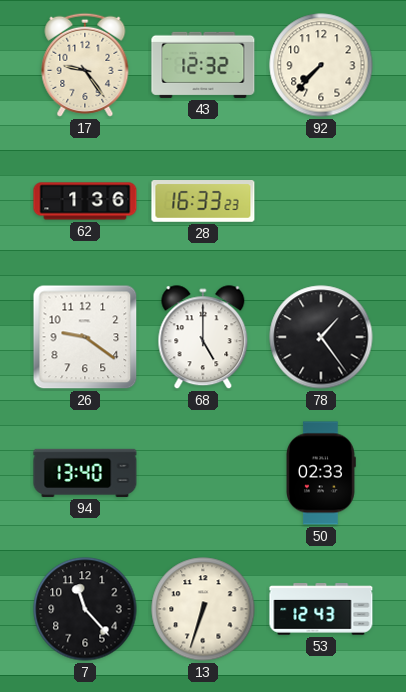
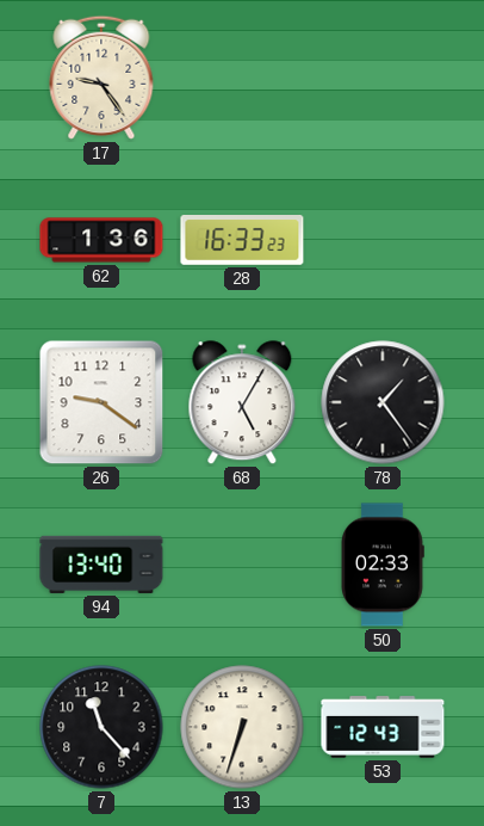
43: 12:32 -> none
92: 7:37 -> none
68: 5:00 -> 5:05
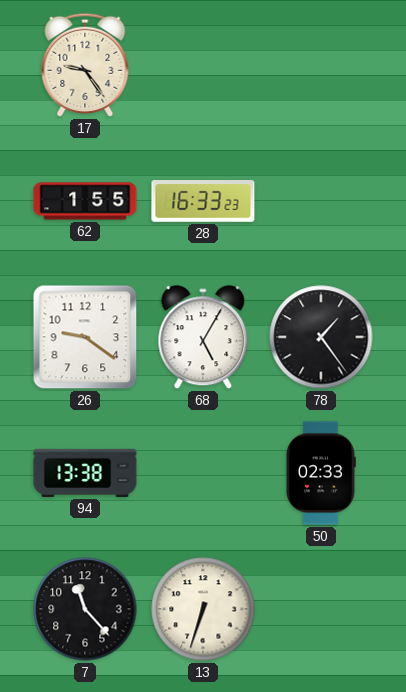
62: 1:36 -> 1:55
94: 13:40 -> 13:38
53: 12:43 -> none
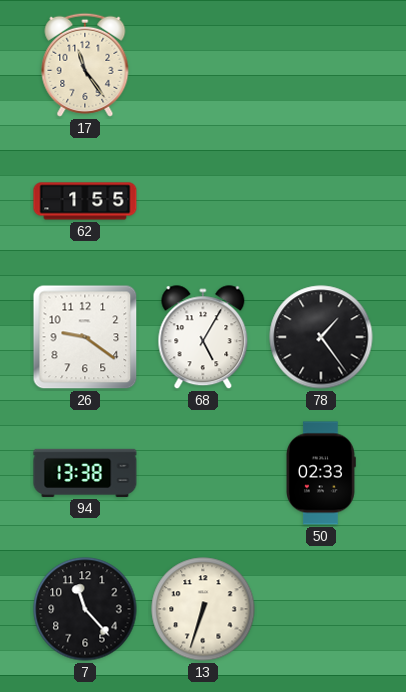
17: 9:24 -> 11:24
28: 16:33 -> none
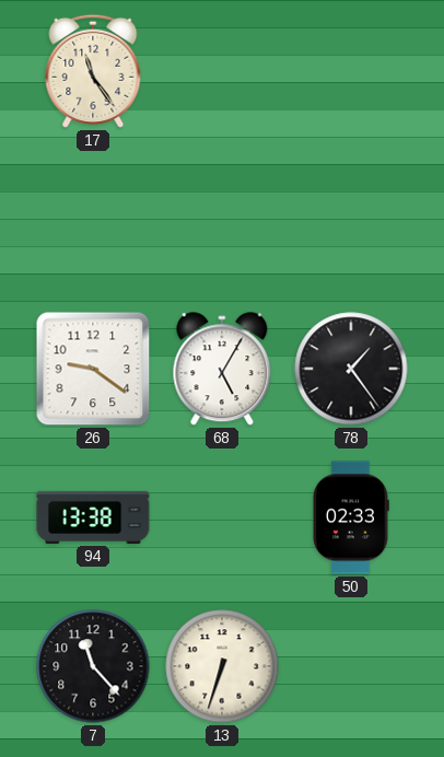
62: 1:55 -> none
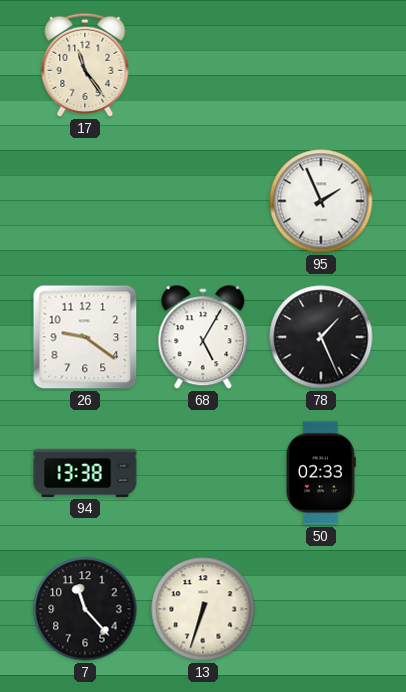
95: none -> 1:56
78: 1:24 -> 1:26
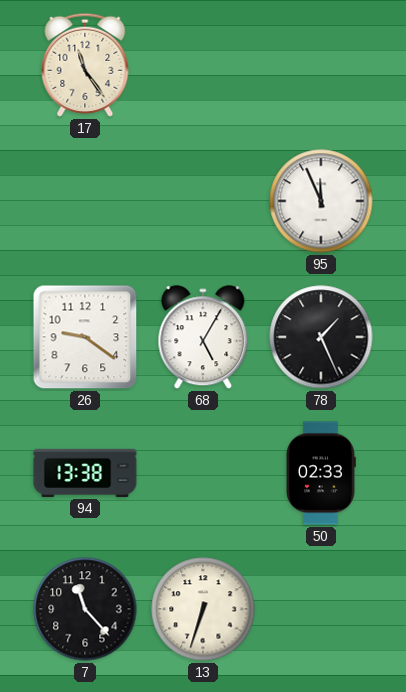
95: 1:56 -> 11:56
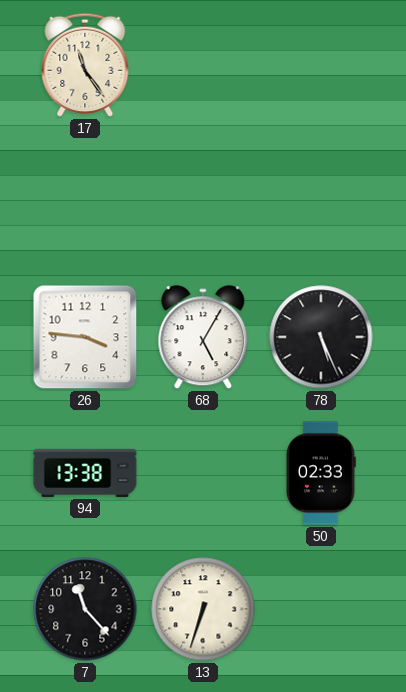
95: 11:56 -> none
26: 9:21 -> 3:46
78: 1:26 -> 5:26
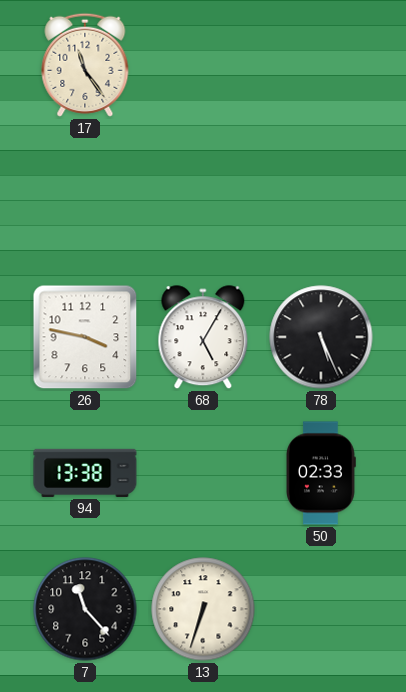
26: 3:46 -> 3:47
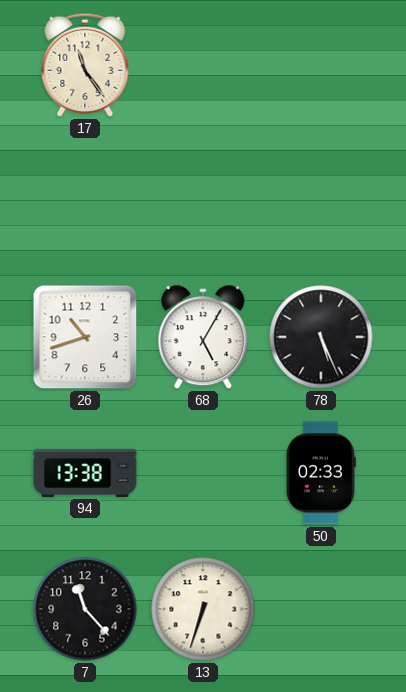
26: 3:47 -> 10:42
